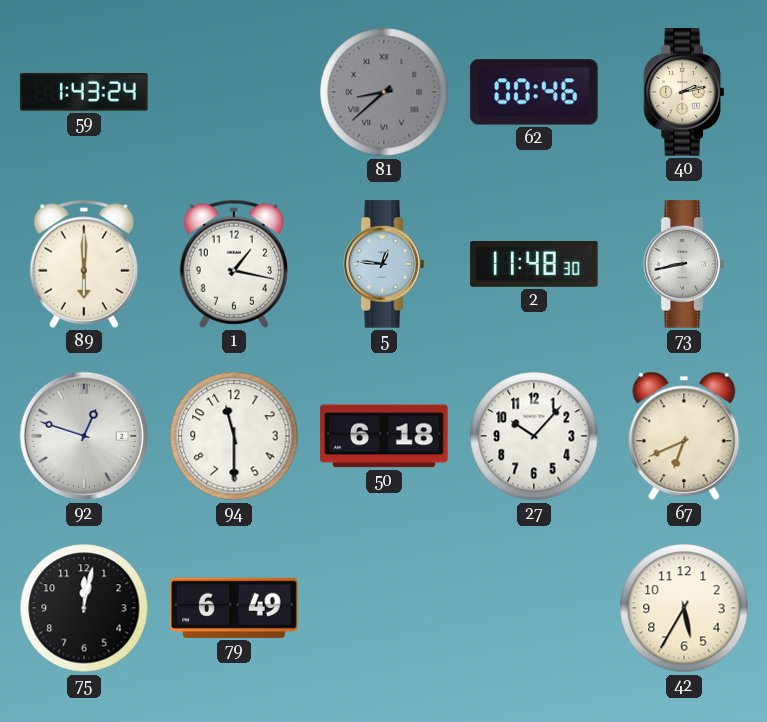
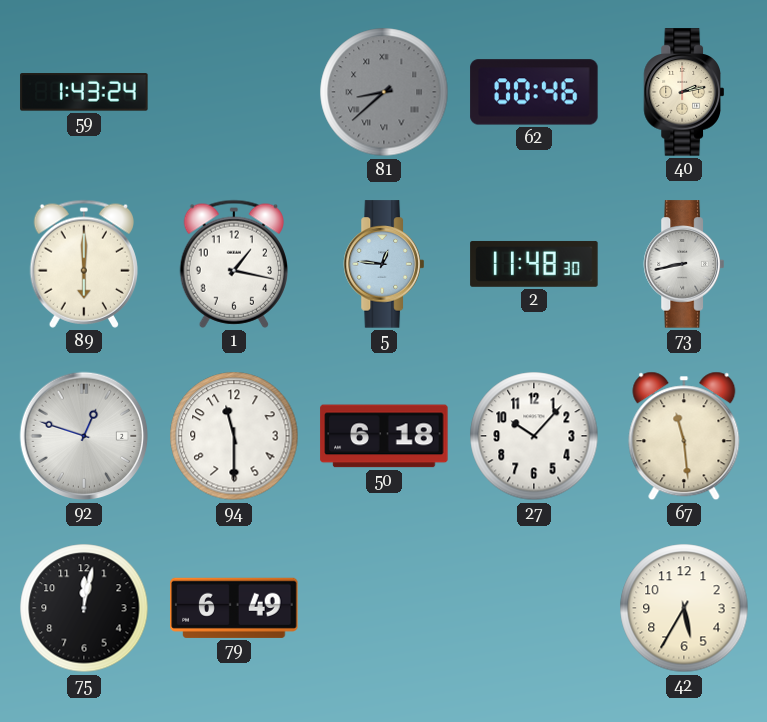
67: 6:41 -> 11:29
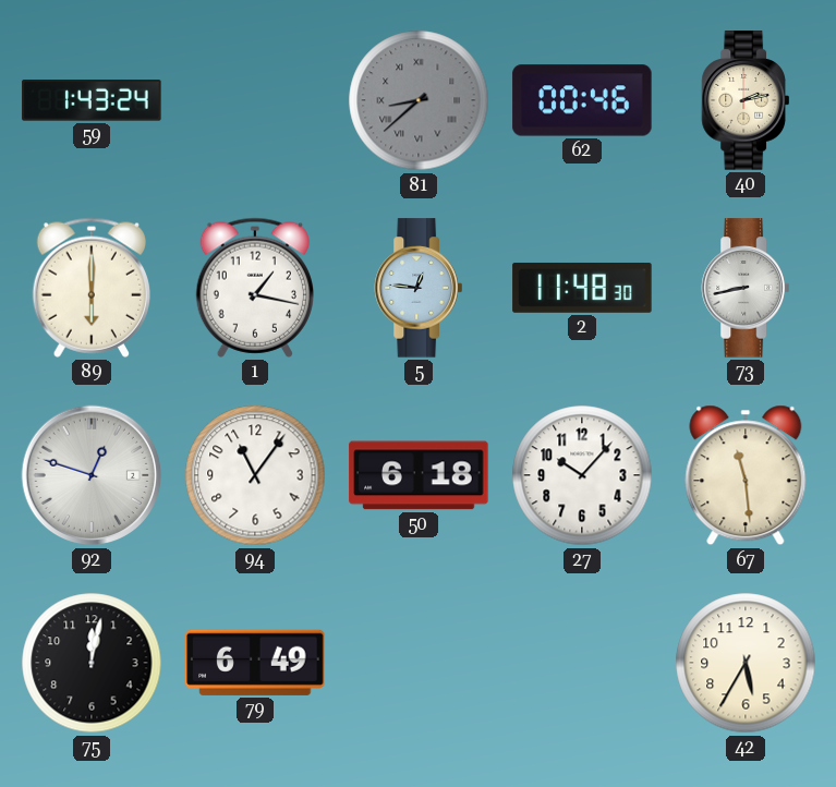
94: 11:30 -> 11:06
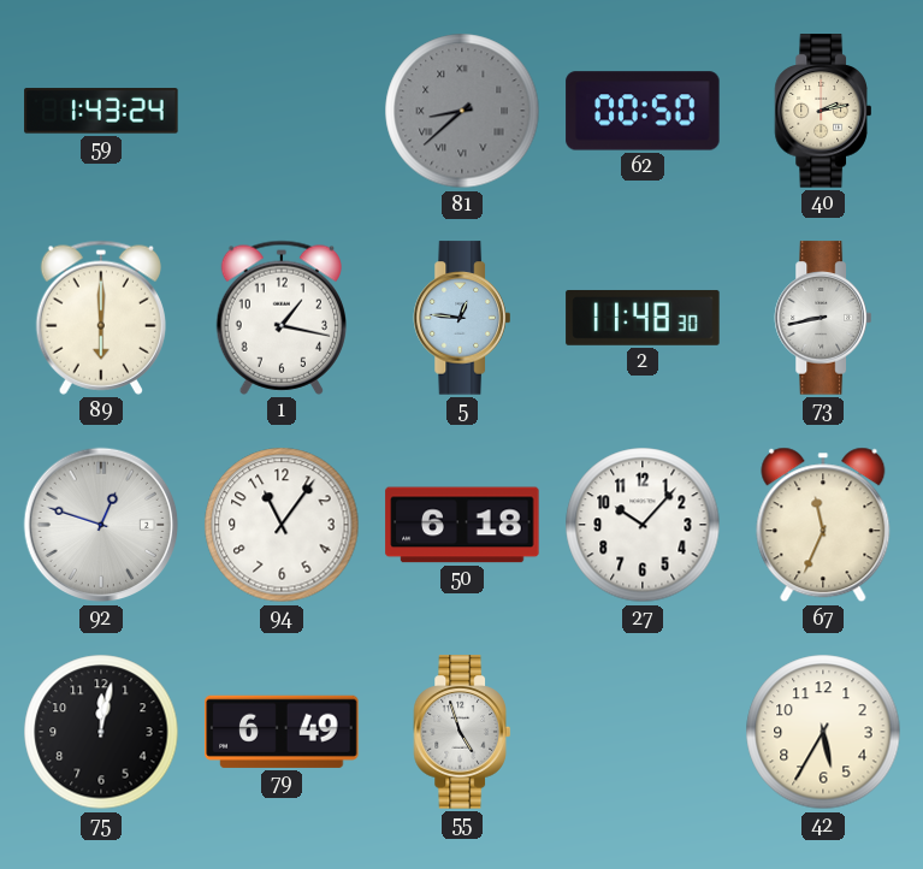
62: 00:46 -> 00:50
67: 11:29 -> 11:34
55: none -> 4:57
